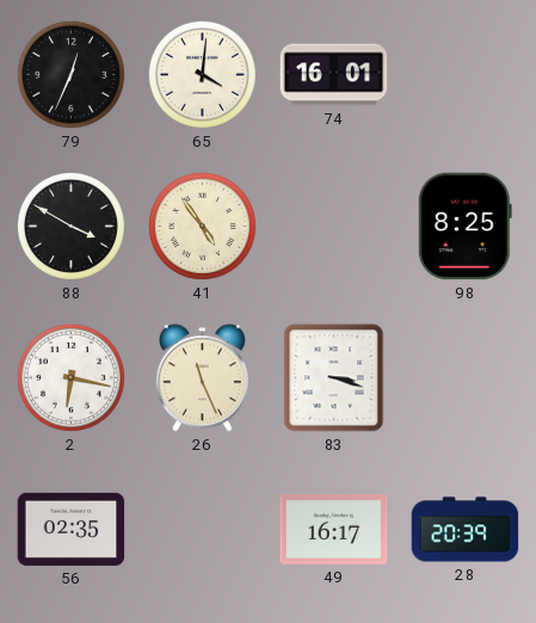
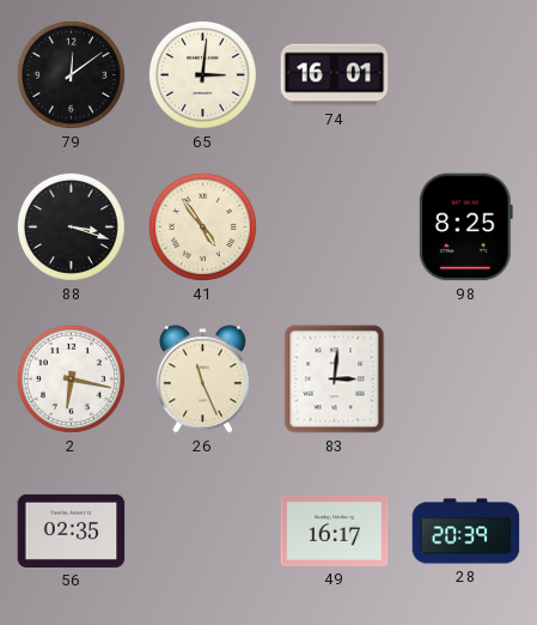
79: 12:34 -> 12:09
65: 4:01 -> 3:01
88: 3:50 -> 3:18
83: 3:18 -> 3:01
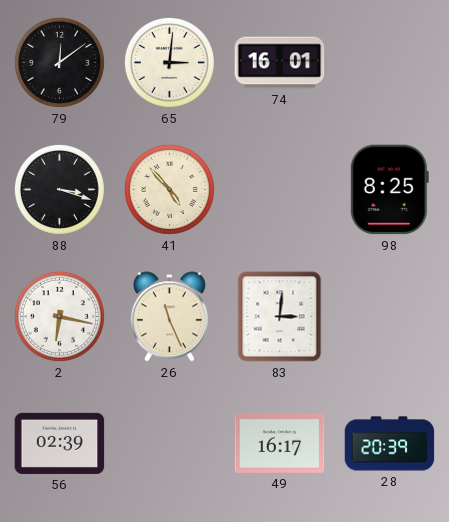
41: 4:54 -> 4:53
56: 02:35 -> 02:39
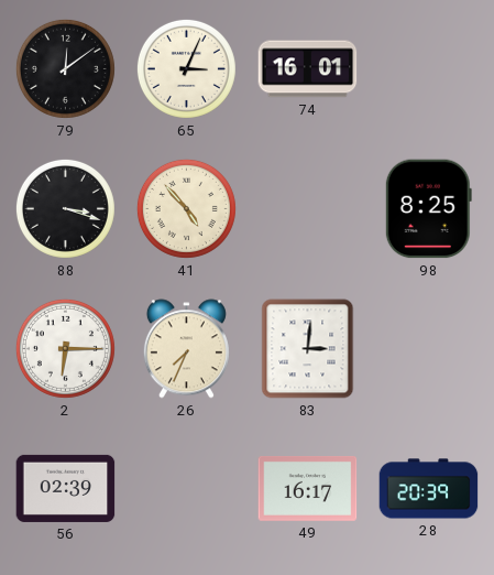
65: 3:01 -> 3:04
2: 6:17 -> 6:15
26: 11:26 -> 7:34
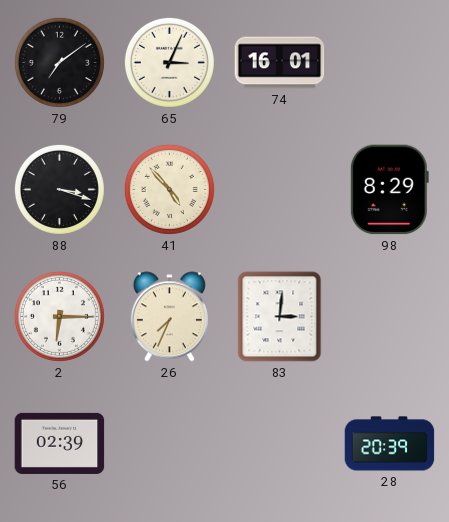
79: 12:09 -> 7:09
98: 8:25 -> 8:29
49: 16:17 -> none
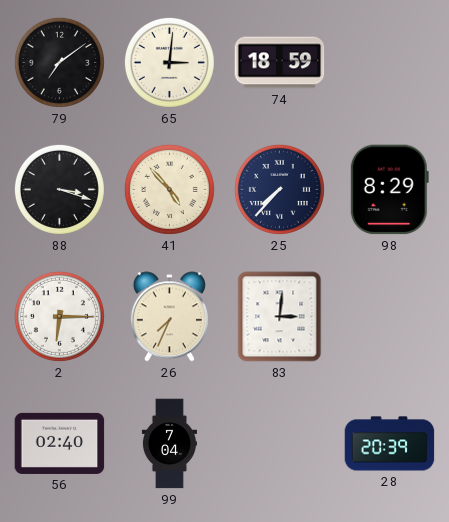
65: 3:04 -> 3:01
74: 16:01 -> 18:59
25: none -> 7:37
56: 02:39 -> 02:40
99: none -> 7:04
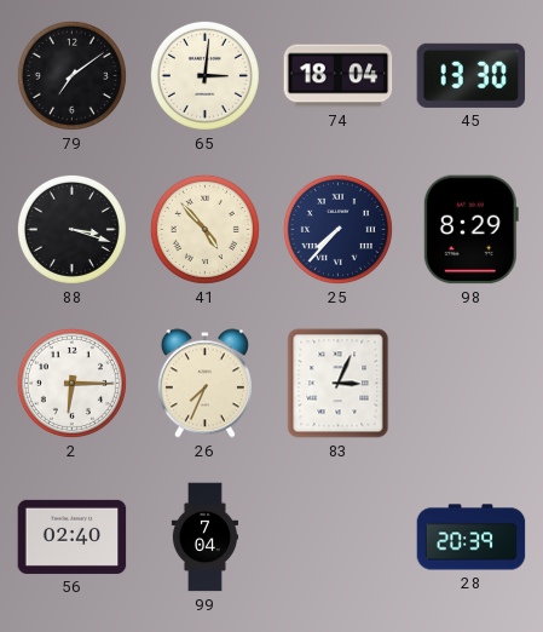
74: 18:59 -> 18:04
45: none -> 13:30
83: 3:01 -> 3:04
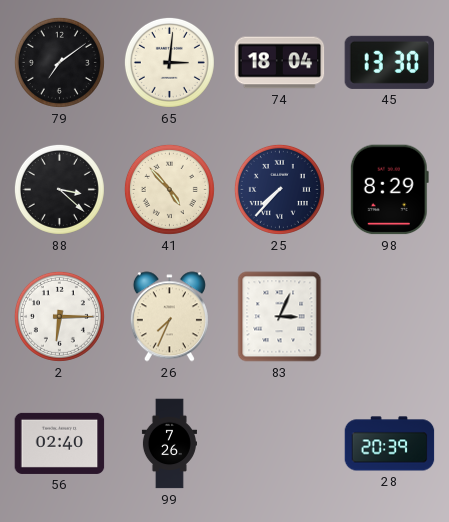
88: 3:18 -> 3:22
99: 7:04 -> 7:26
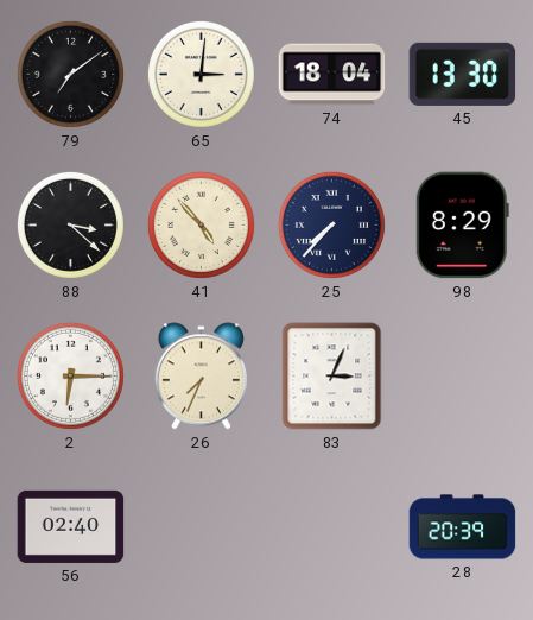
99: 7:26 -> none
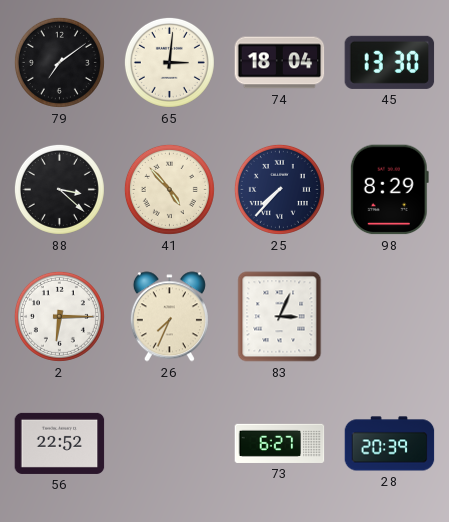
56: 02:40 -> 22:52
73: none -> 6:27
